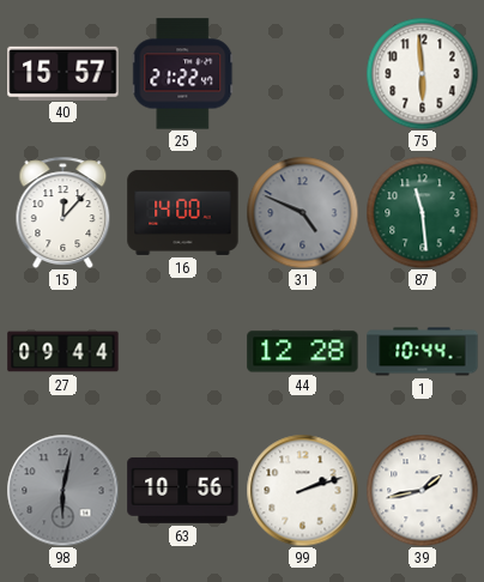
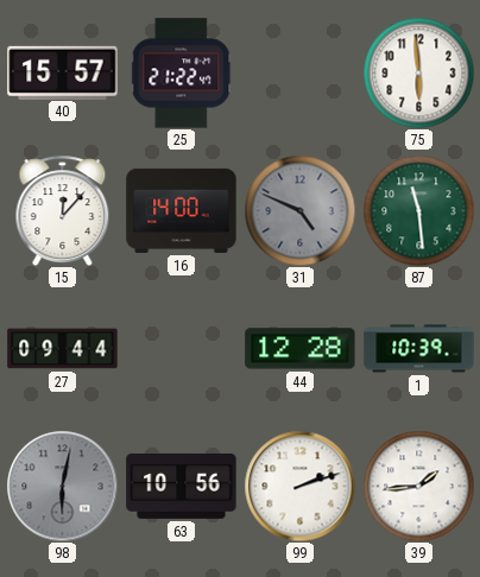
1: 10:44 -> 10:39
39: 1:43 -> 1:44
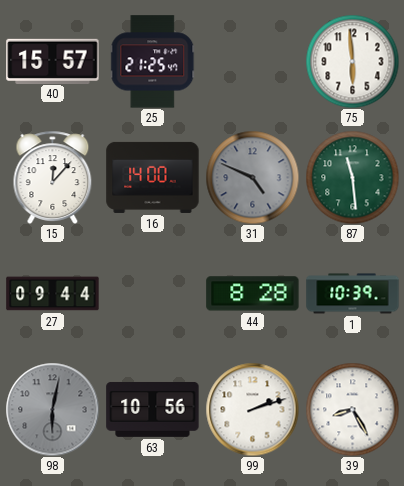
25: 21:22 -> 21:25
44: 12:28 -> 8:28
39: 1:44 -> 8:25
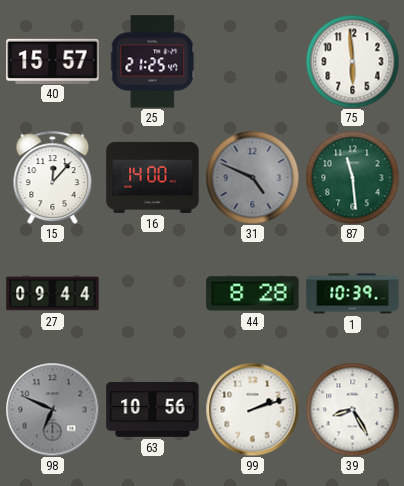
98: 6:02 -> 6:49
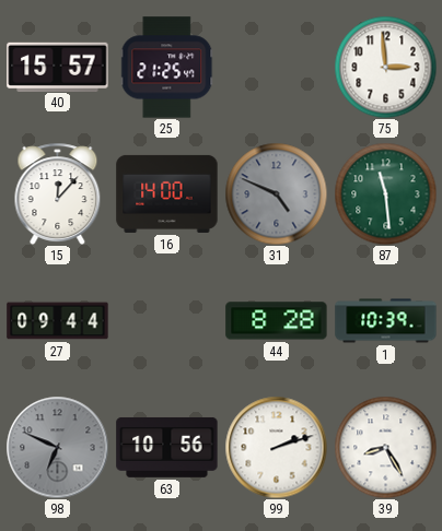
75: 5:59 -> 2:59
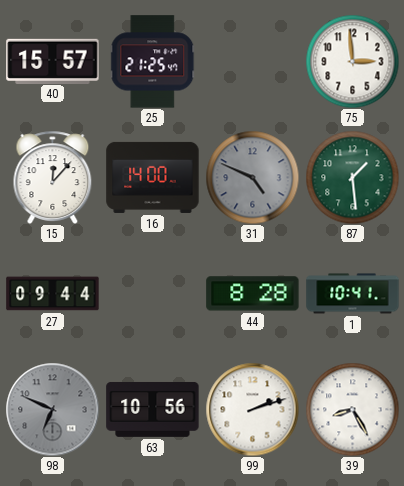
87: 11:29 -> 1:29
1: 10:39 -> 10:41
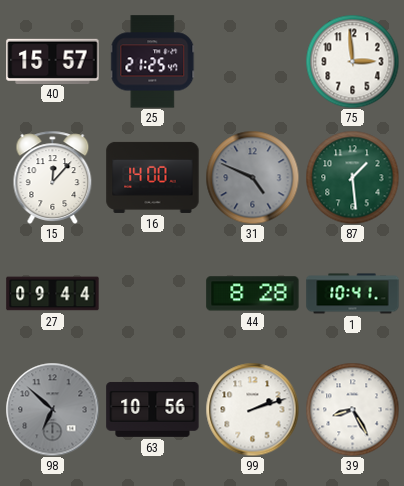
98: 6:49 -> 6:52
